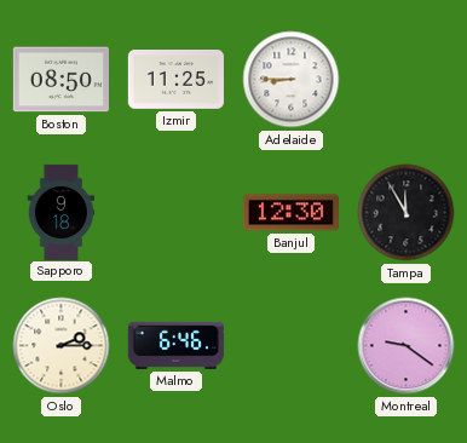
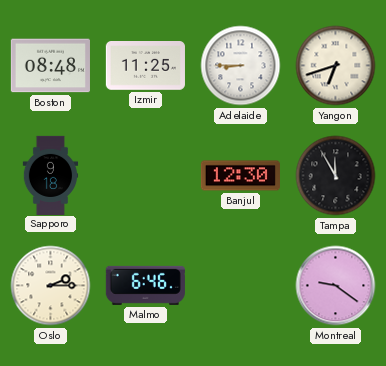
Boston: 08:50 -> 08:48
Yangon: none -> 6:42
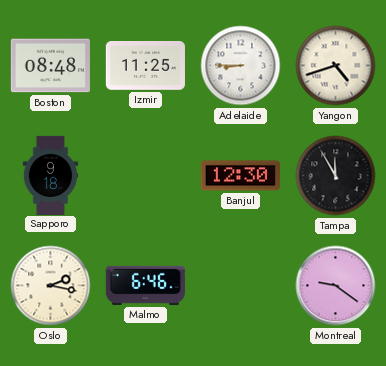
Yangon: 6:42 -> 4:42
Oslo: 2:15 -> 2:17
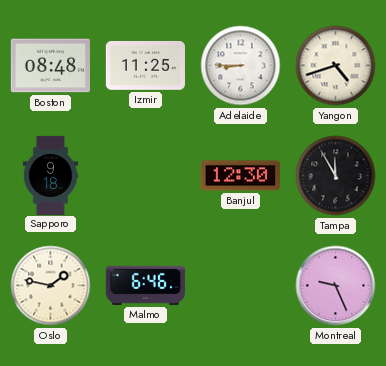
Oslo: 2:17 -> 1:47
Montreal: 9:21 -> 9:26
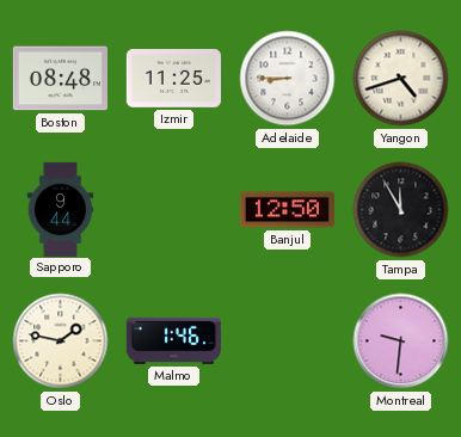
Sapporo: 9:18 -> 9:44
Banjul: 12:30 -> 12:50
Malmo: 6:46 -> 1:46
Montreal: 9:26 -> 9:31
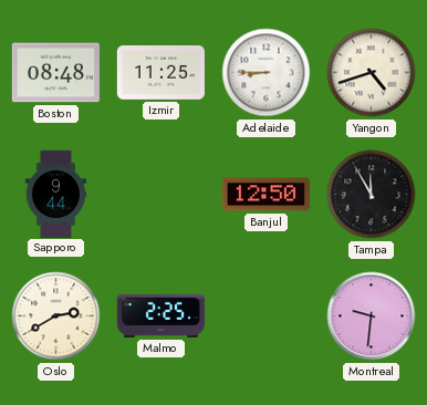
Oslo: 1:47 -> 2:40
Malmo: 1:46 -> 2:25
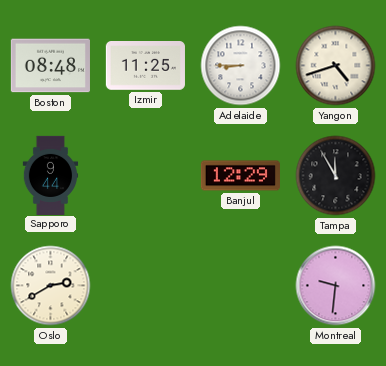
Banjul: 12:50 -> 12:29
Malmo: 2:25 -> none
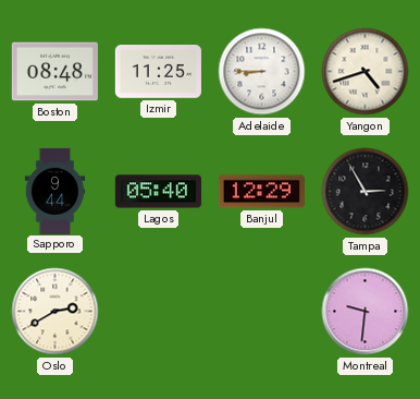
Lagos: none -> 05:40
Tampa: 11:55 -> 2:55
